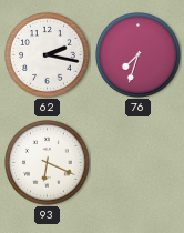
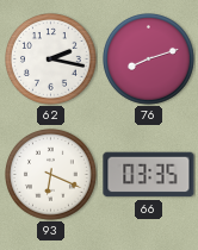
76: 7:33 -> 8:12
66: none -> 03:35
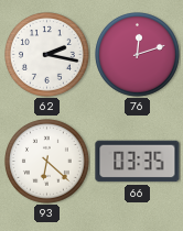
76: 8:12 -> 12:12
93: 6:19 -> 6:22
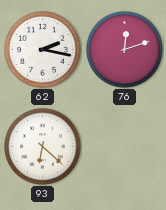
66: 03:35 -> none
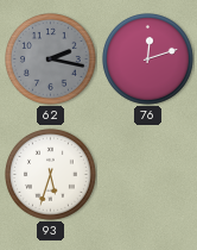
62 dial: white -> grey
93: 6:22 -> 5:33
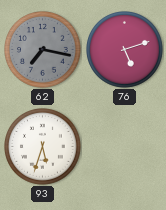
62: 2:17 -> 7:17
76: 12:12 -> 5:12
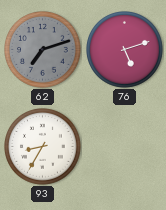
62: 7:17 -> 7:12
93: 5:33 -> 8:35
